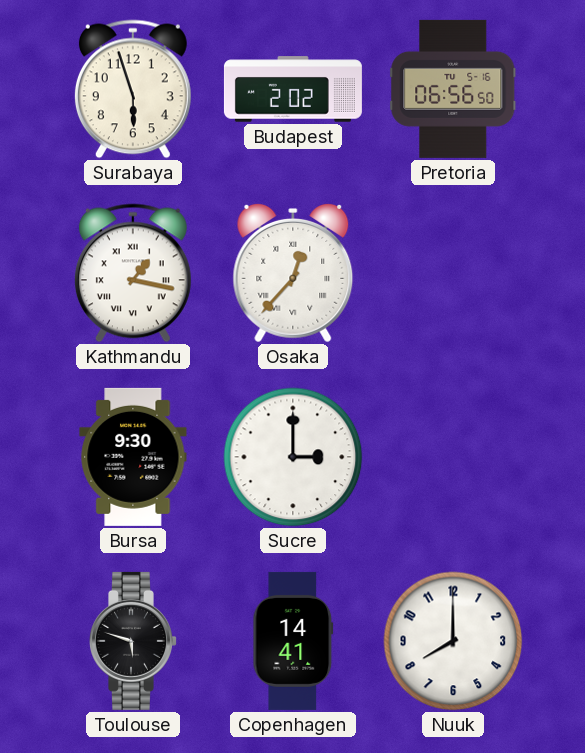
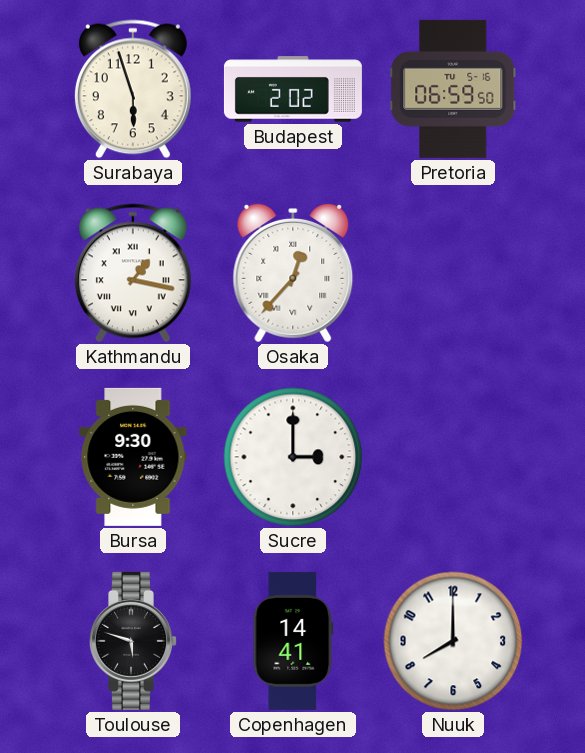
Pretoria: 06:56 -> 06:59
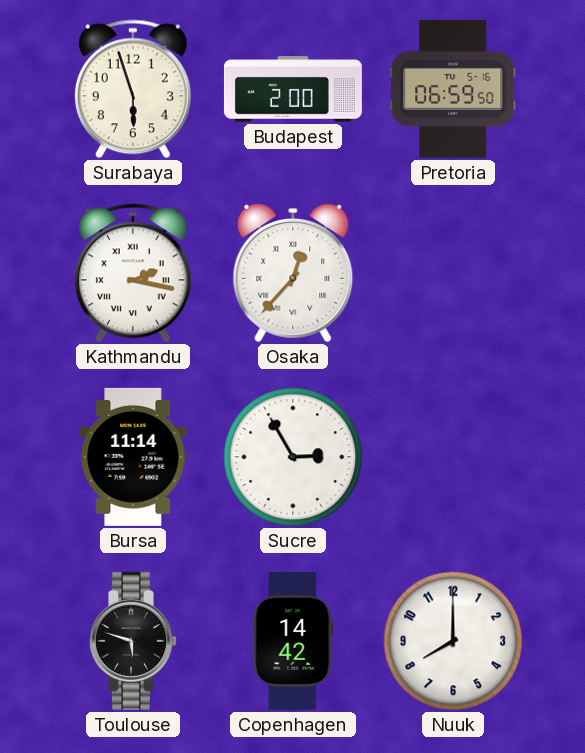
Budapest: 2:02 -> 2:00
Kathmandu: 1:17 -> 2:17
Bursa: 9:30 -> 11:14
Sucre: 3:00 -> 2:55
Copenhagen: 14:41 -> 14:42
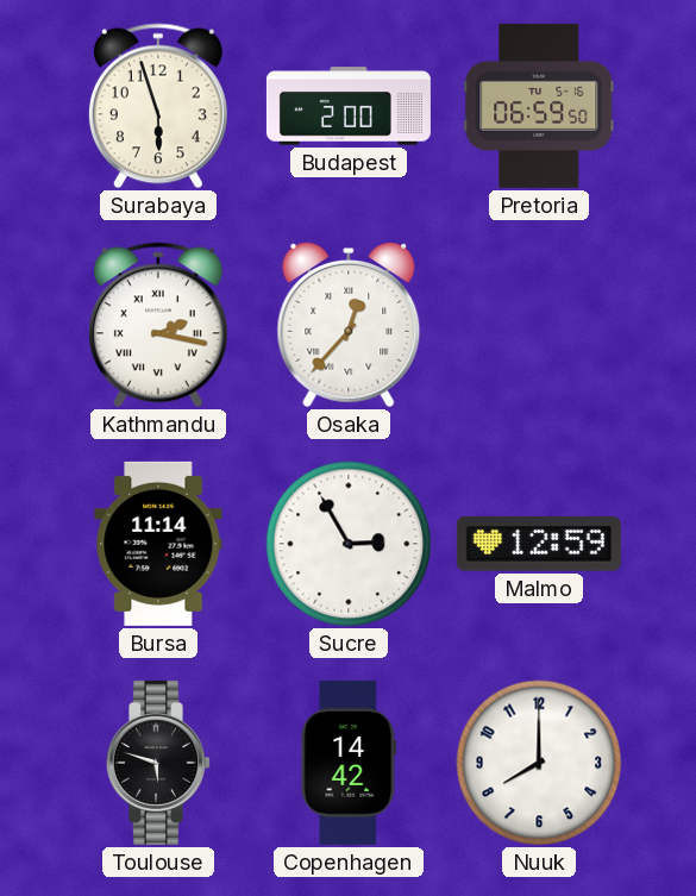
Malmo: none -> 12:59
